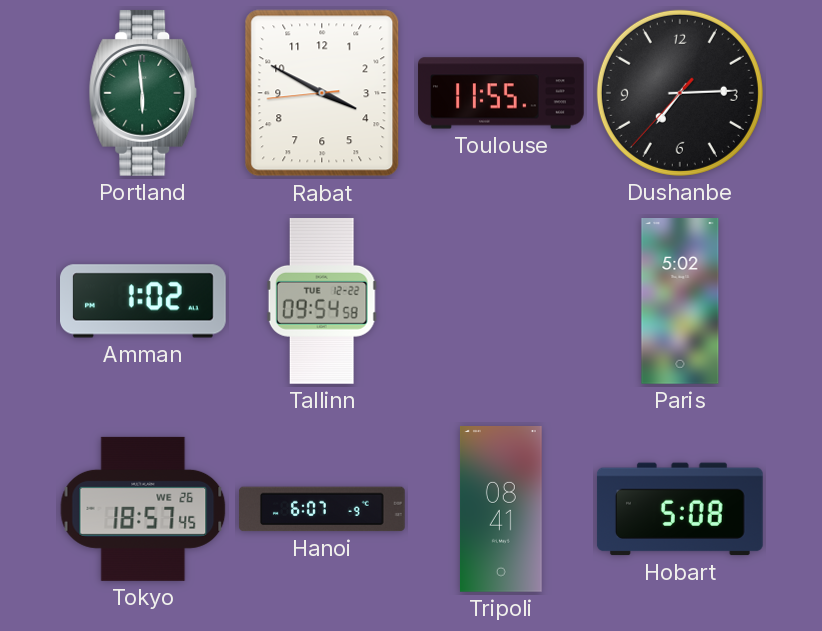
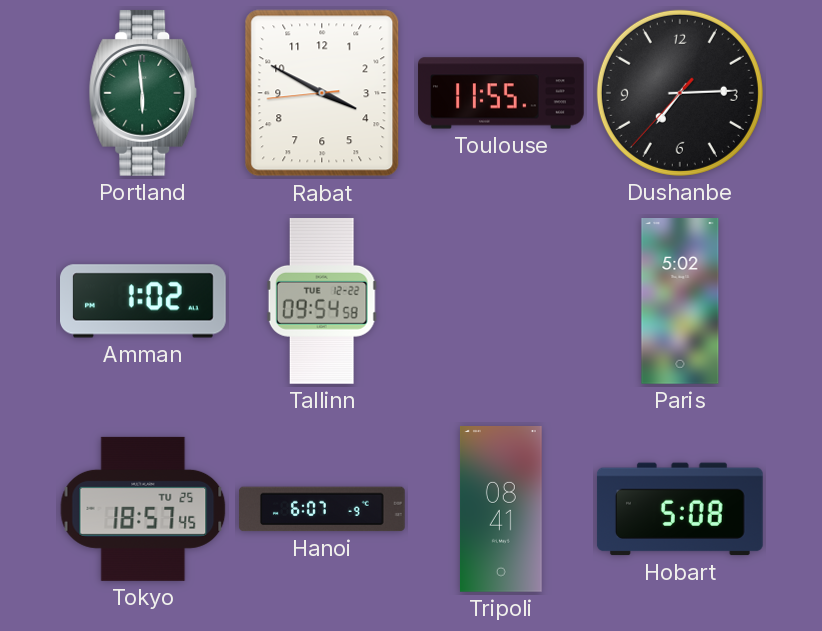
Tokyo date: WE 26 -> TU 25
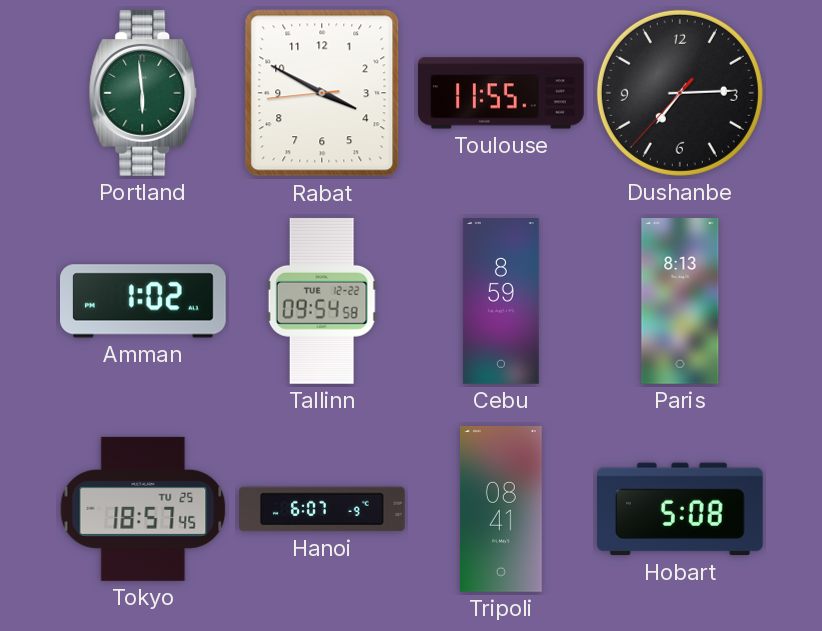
Cebu: none -> 8:59
Paris: 5:02 -> 8:13
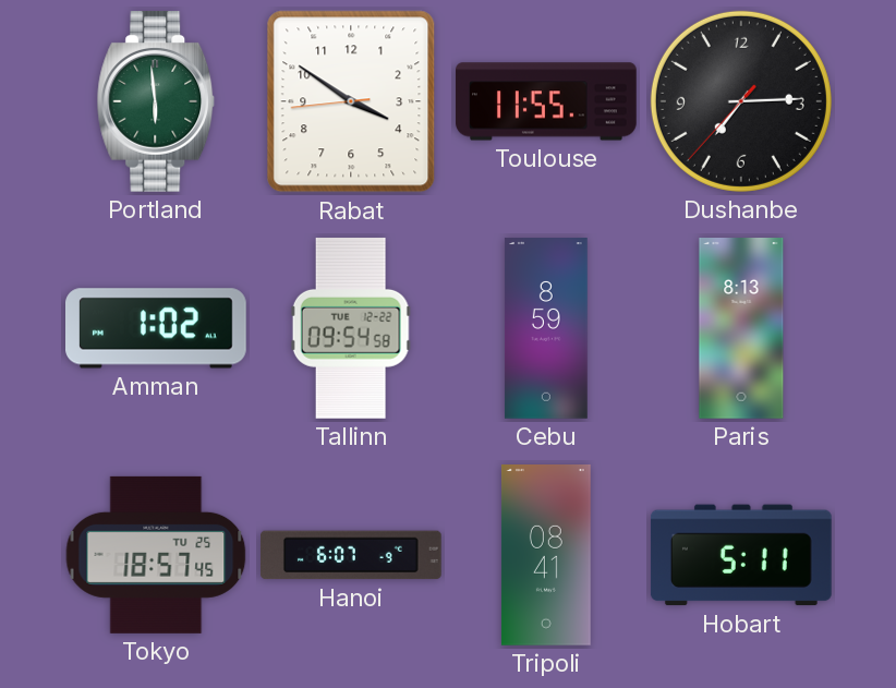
Rabat: 3:49 -> 3:50
Hobart: 5:08 -> 5:11
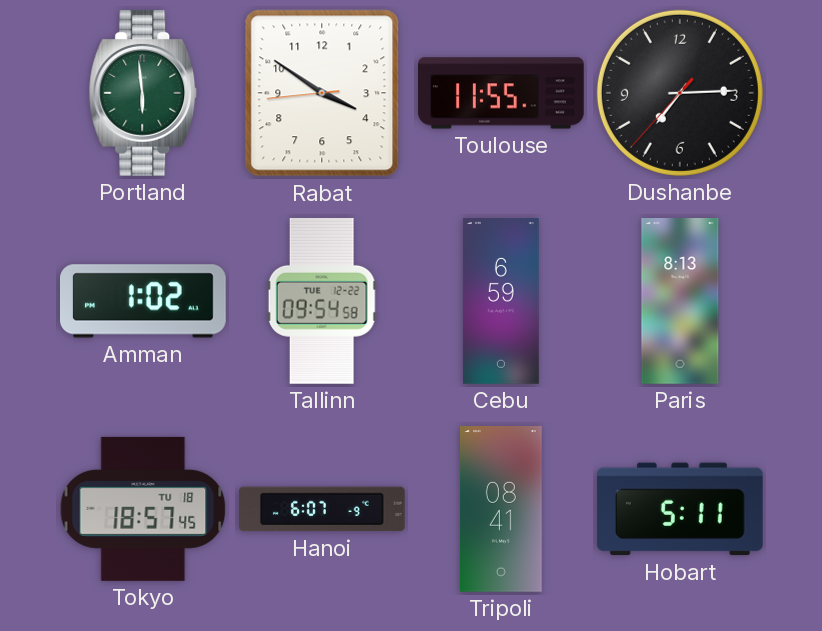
Cebu: 8:59 -> 6:59
Tokyo date: TU 25 -> TU 18
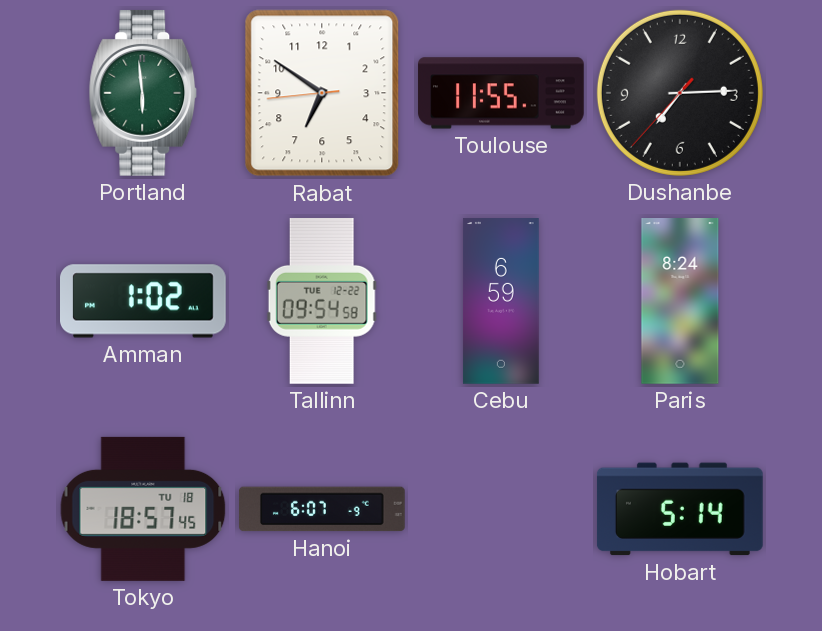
Rabat: 3:50 -> 6:50
Paris: 8:13 -> 8:24
Tripoli: 08:41 -> none
Hobart: 5:11 -> 5:14
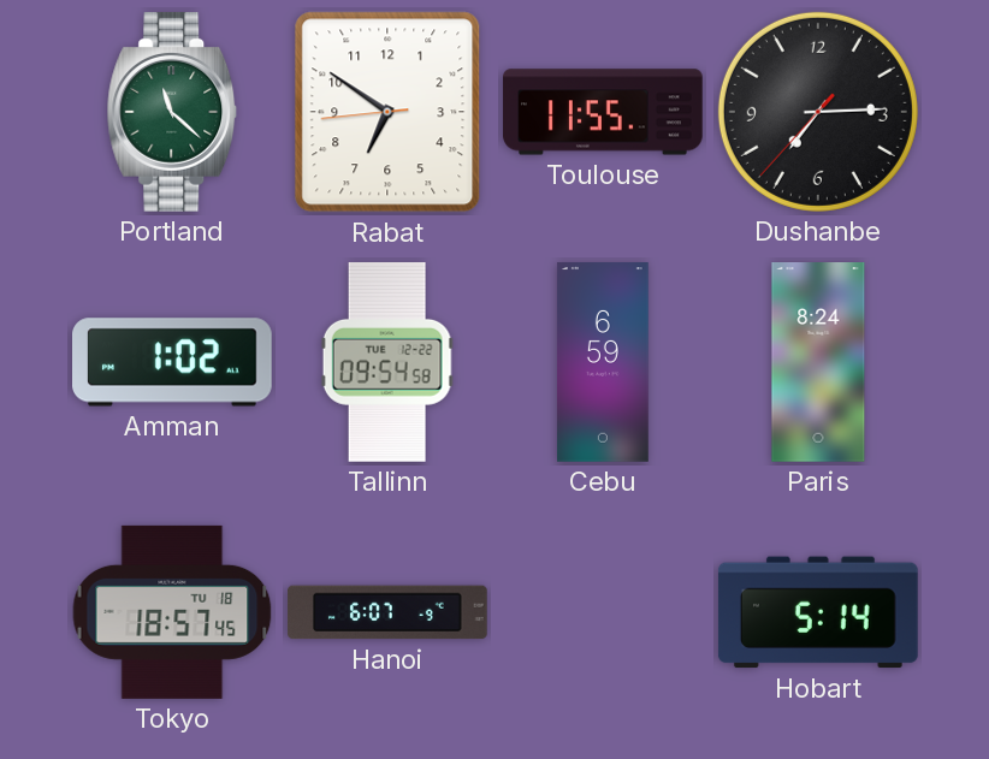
Portland: 5:59 -> 11:22
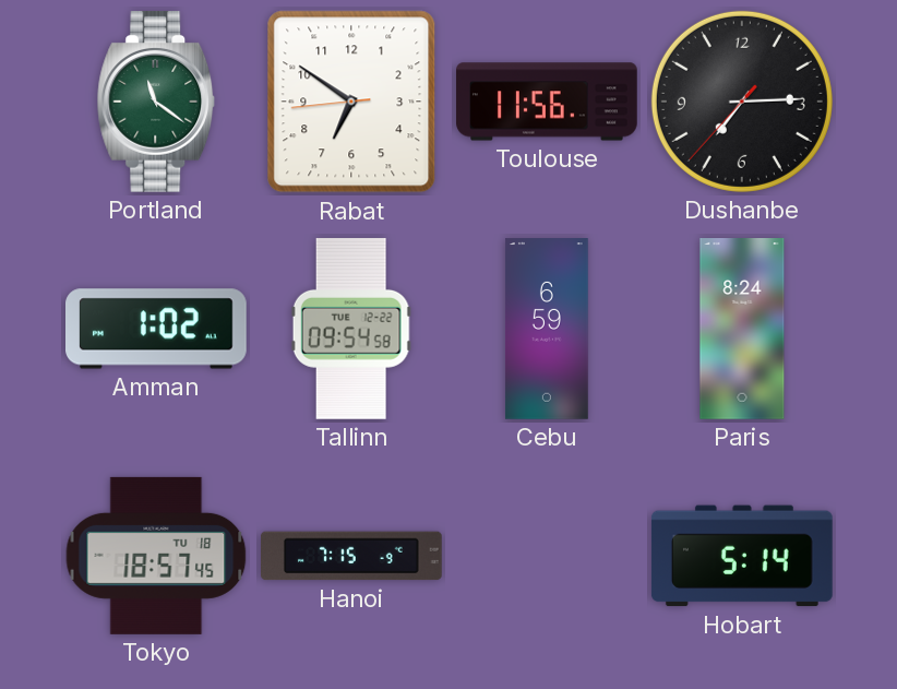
Portland: 11:22 -> 11:21
Toulouse: 11:55 -> 11:56
Hanoi: 6:07 -> 7:15
